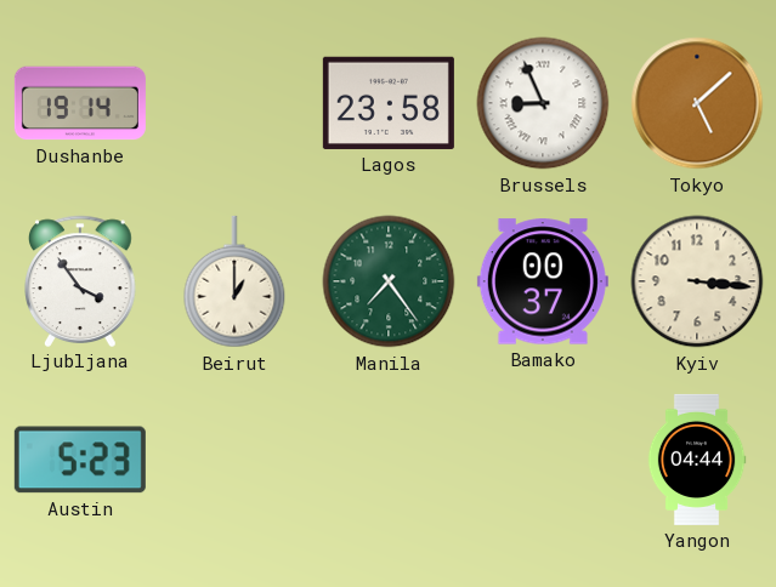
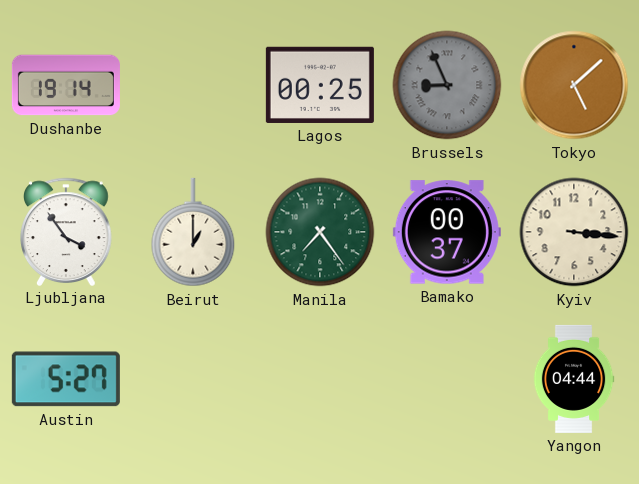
Lagos: 23:58 -> 00:25
Brussels dial: white -> grey
Austin: 5:23 -> 5:27
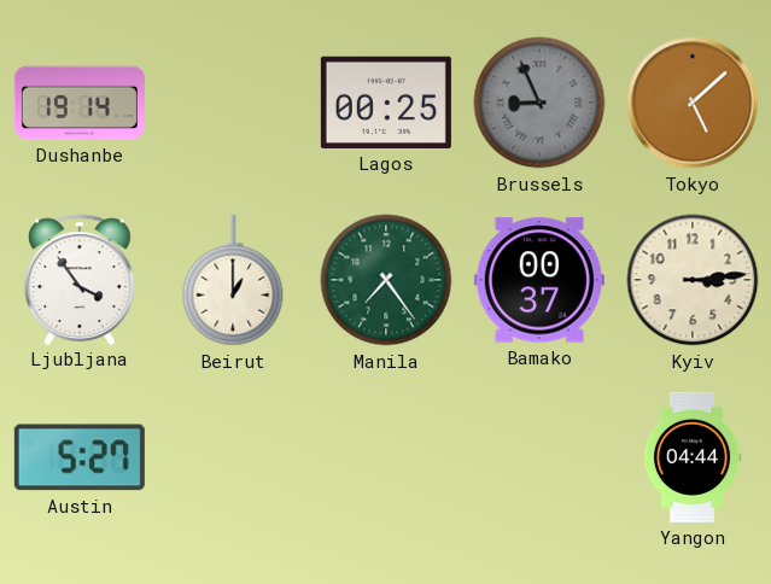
Kyiv: 3:16 -> 3:14
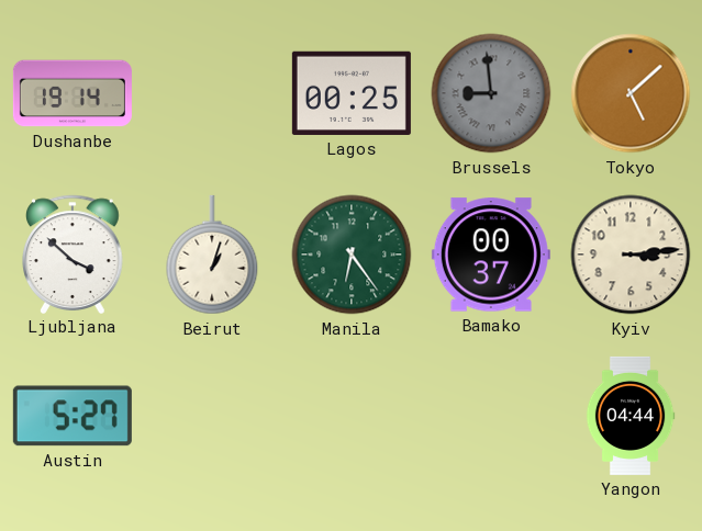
Brussels: 8:56 -> 8:59
Ljubljana: 3:54 -> 3:52
Beirut: 1:00 -> 1:03
Manila: 7:24 -> 6:24
